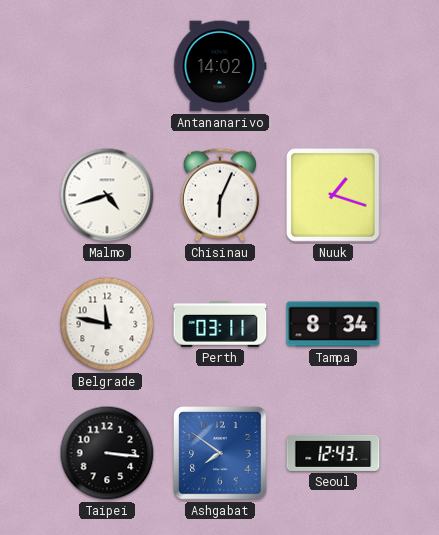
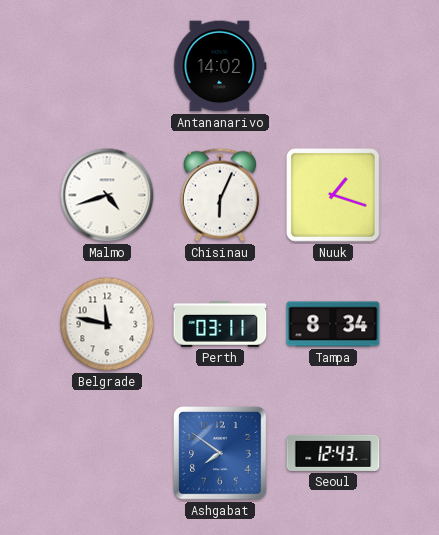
Taipei: 3:16 -> none
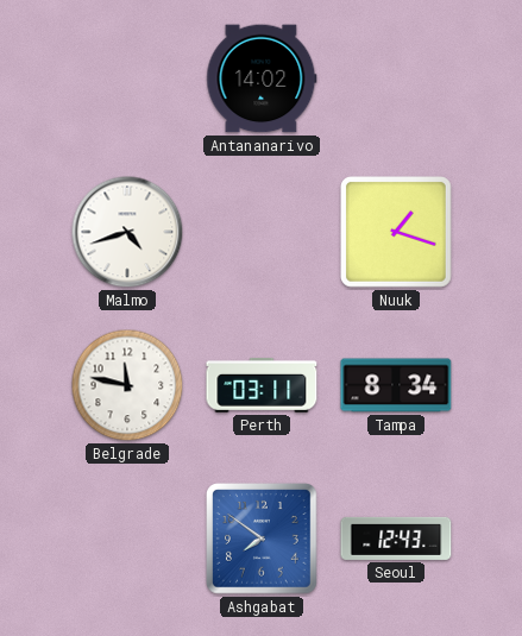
Chisinau: 6:04 -> none
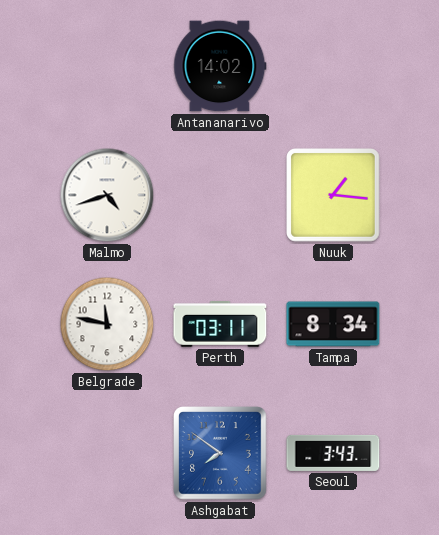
Nuuk: 1:18 -> 1:16
Seoul: 12:43 -> 3:43
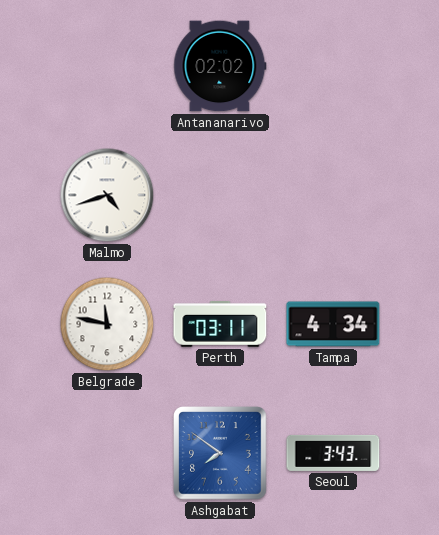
Antananarivo: 14:02 -> 02:02
Nuuk: 1:16 -> none
Tampa: 8:34 -> 4:34
